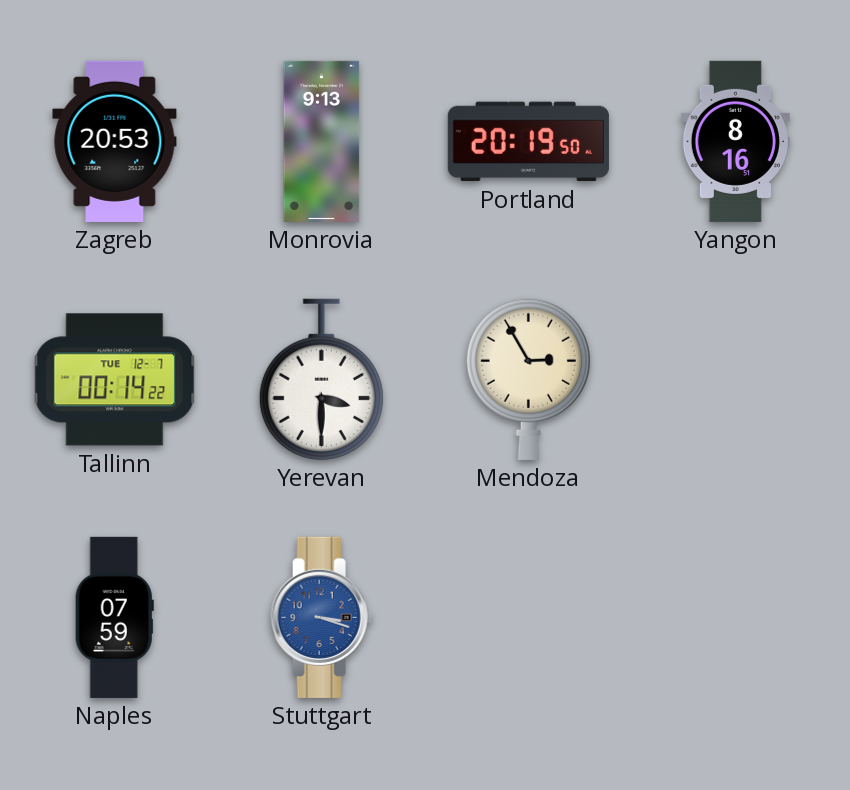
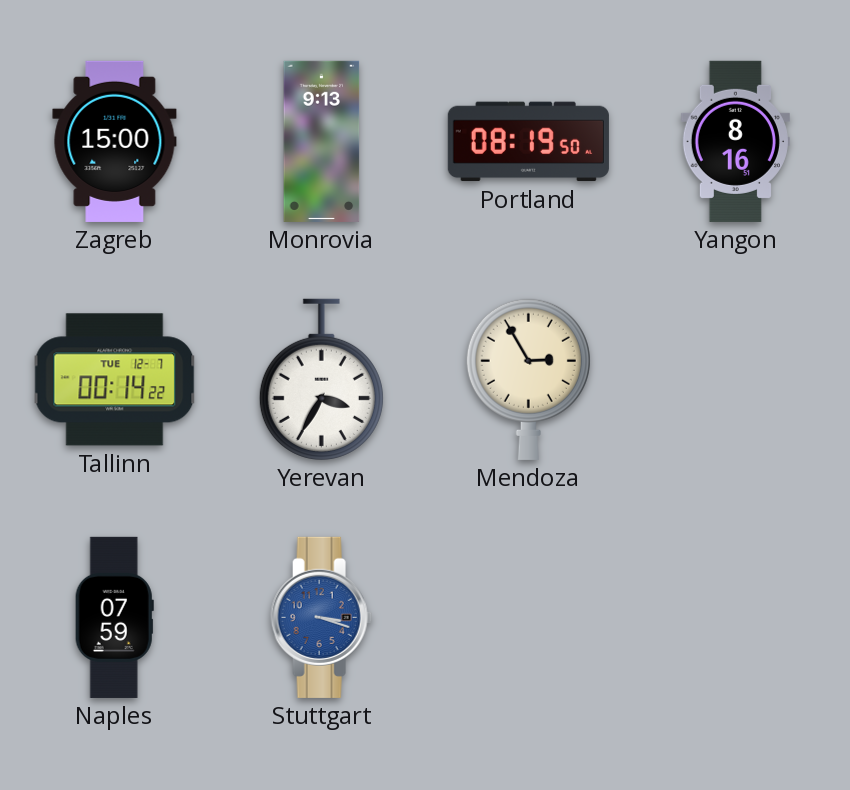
Zagreb: 20:53 -> 15:00
Portland: 20:19 -> 08:19
Yerevan: 3:30 -> 3:35
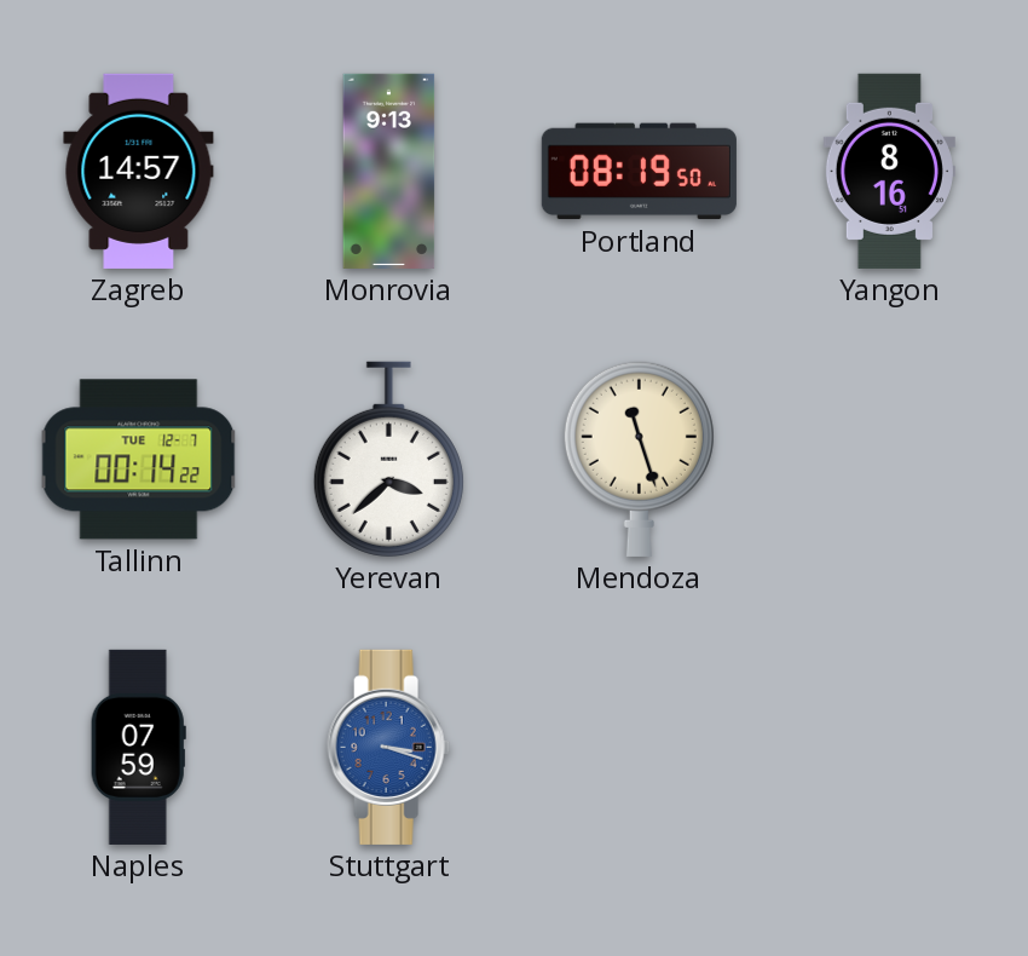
Zagreb: 15:00 -> 14:57
Yerevan: 3:35 -> 3:38
Mendoza: 2:55 -> 11:27
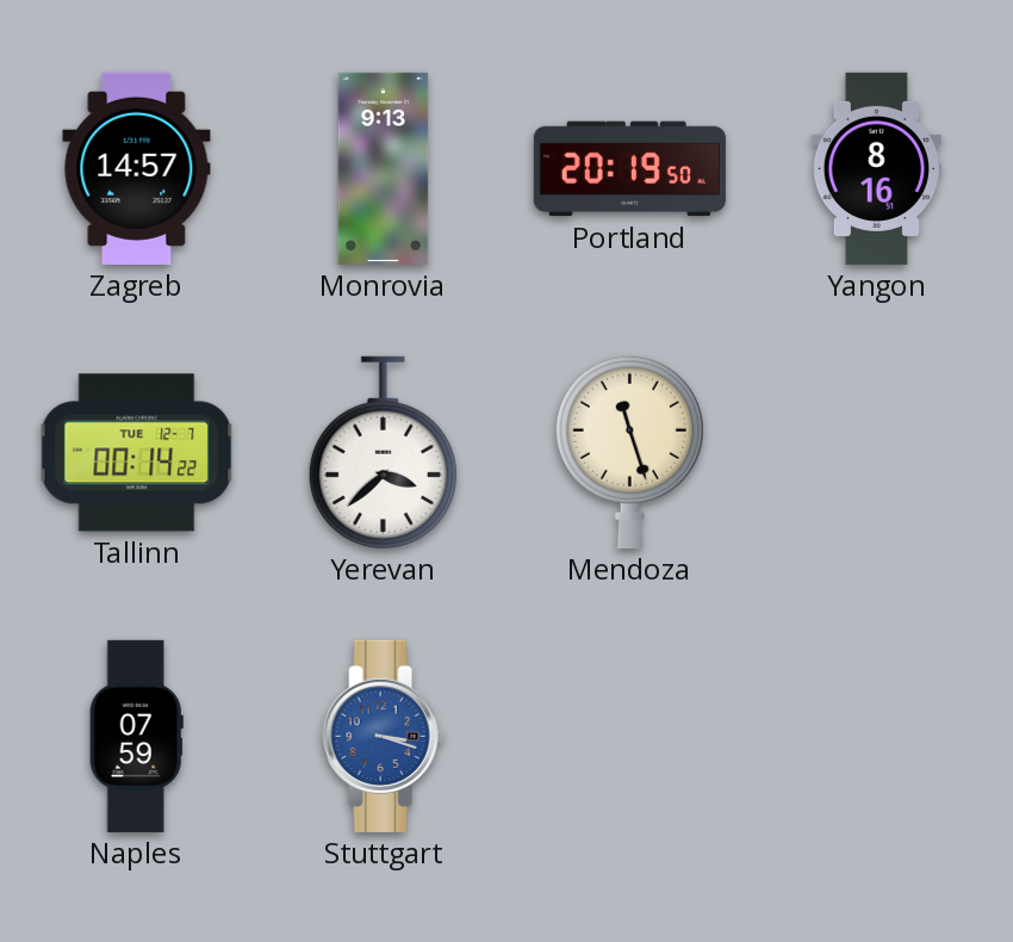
Portland: 08:19 -> 20:19
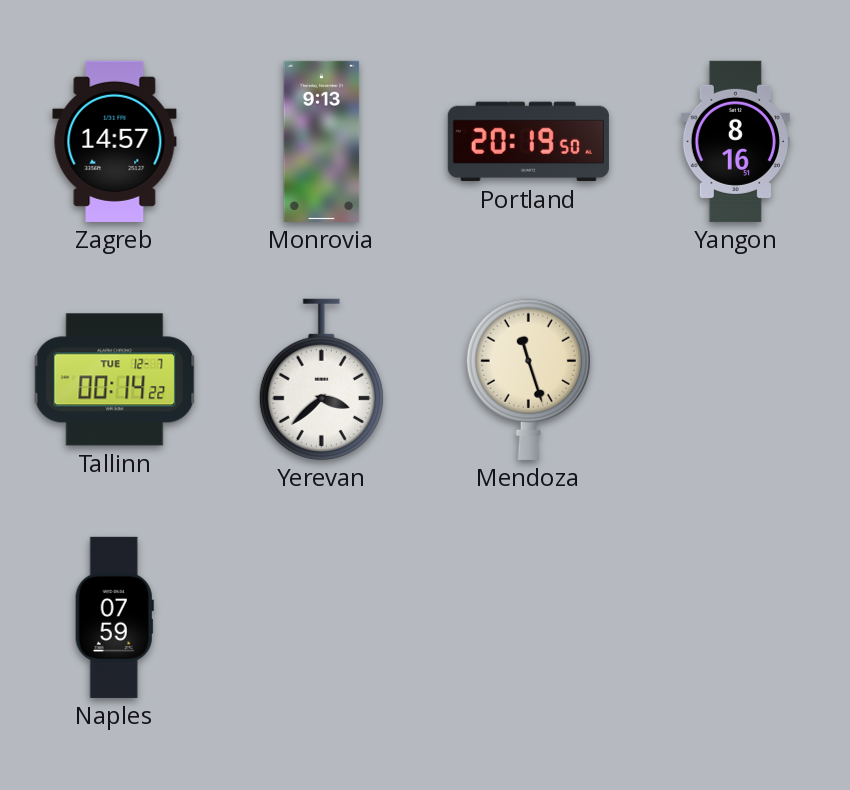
Stuttgart: 3:18 -> none
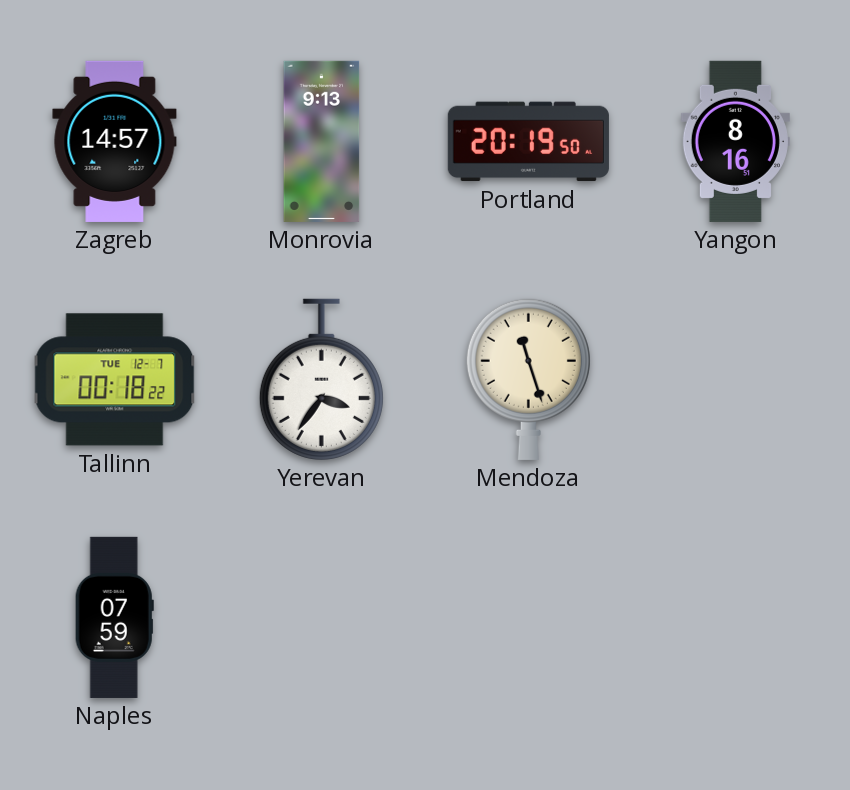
Tallinn: 00:14 -> 00:18
Yerevan: 3:38 -> 3:36
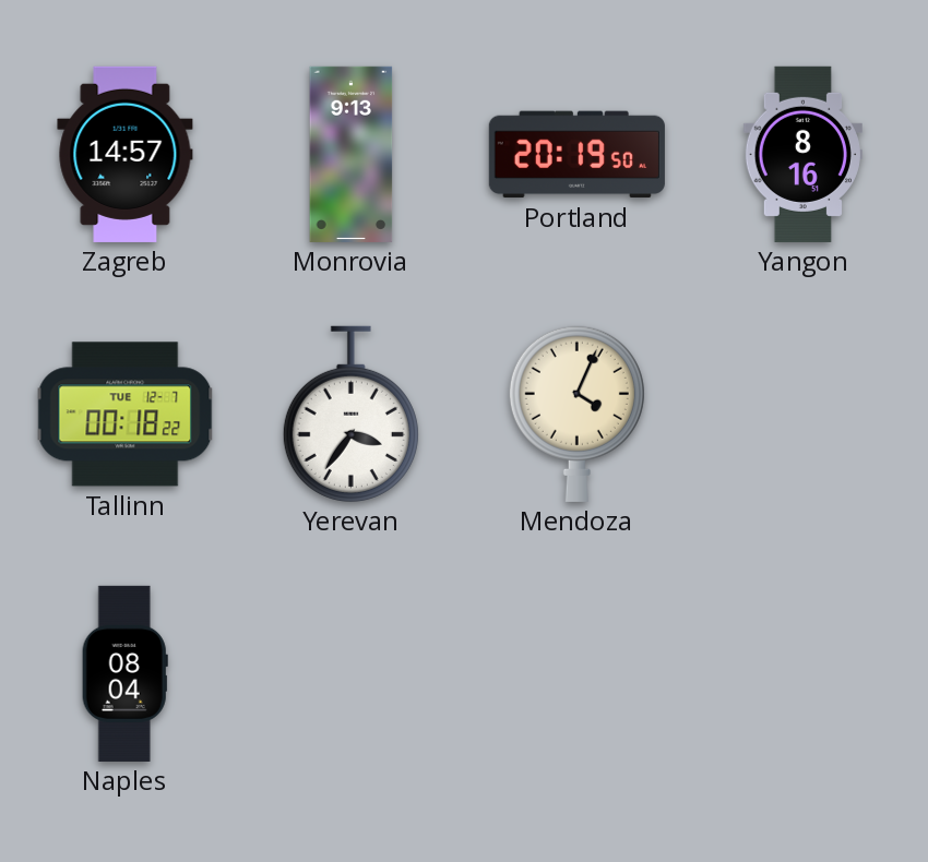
Mendoza: 11:27 -> 4:04
Naples: 07:59 -> 08:04
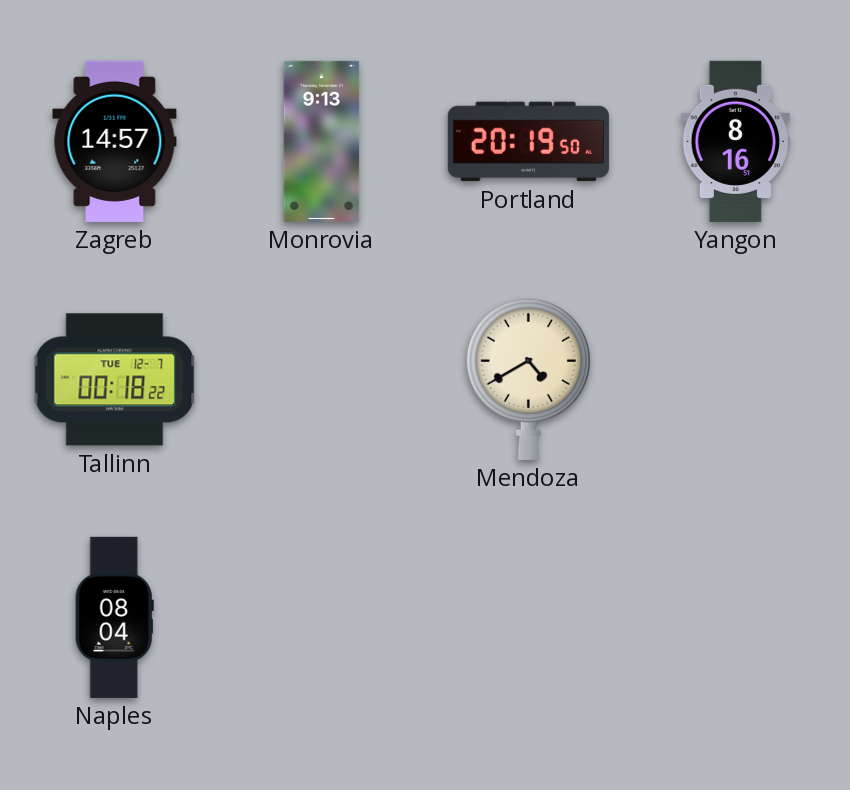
Yerevan: 3:36 -> none
Mendoza: 4:04 -> 4:40
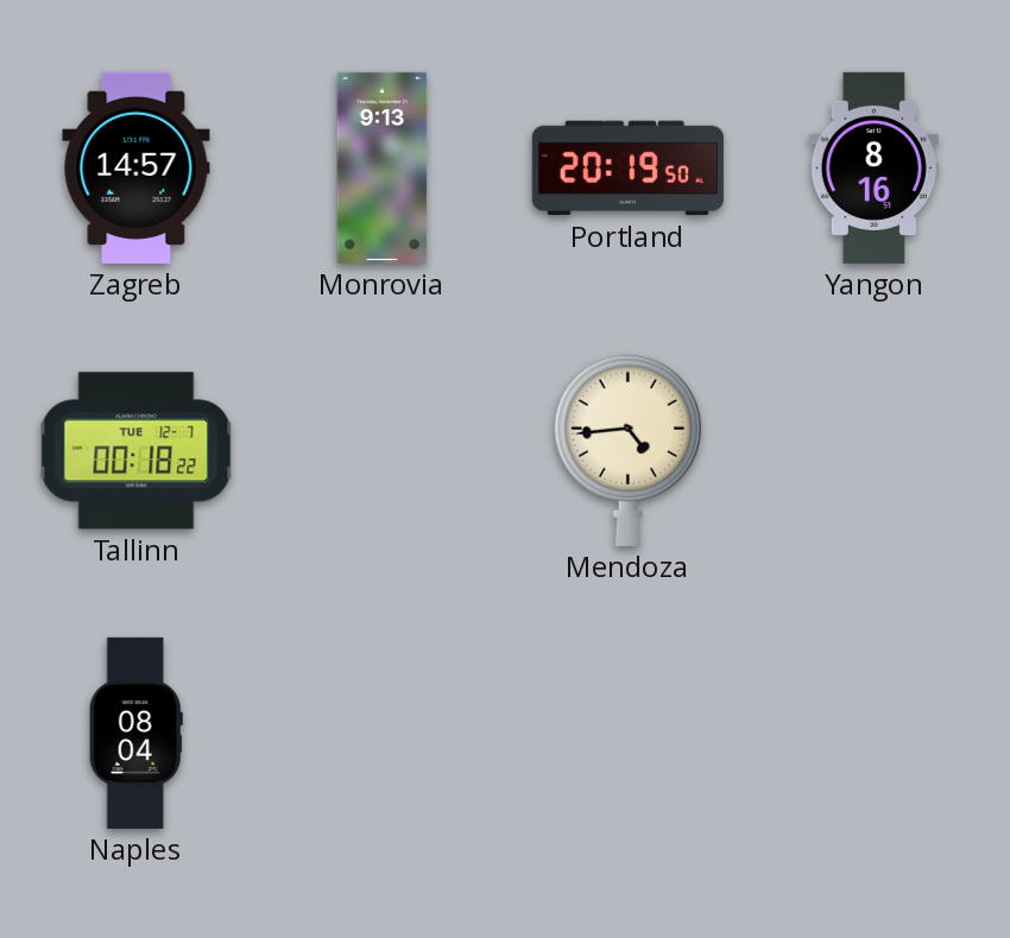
Mendoza: 4:40 -> 4:44
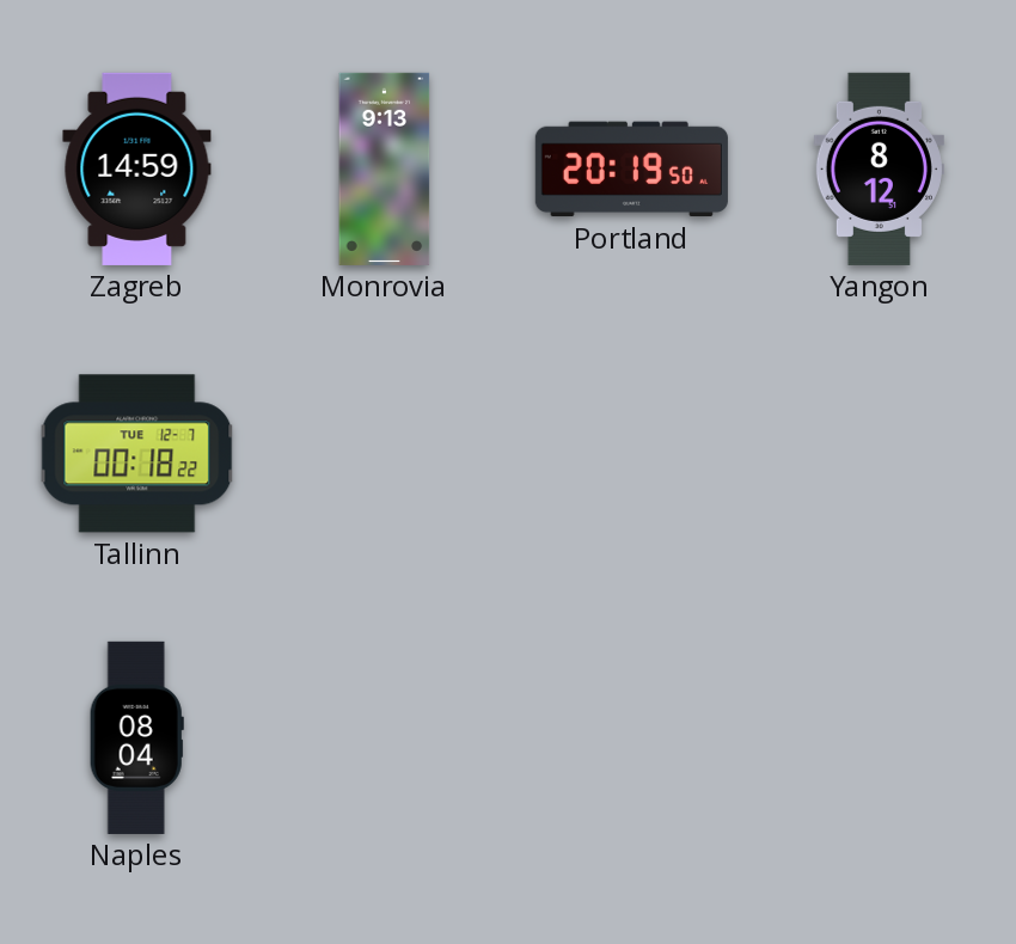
Zagreb: 14:57 -> 14:59
Yangon: 8:16 -> 8:12
Mendoza: 4:44 -> none
